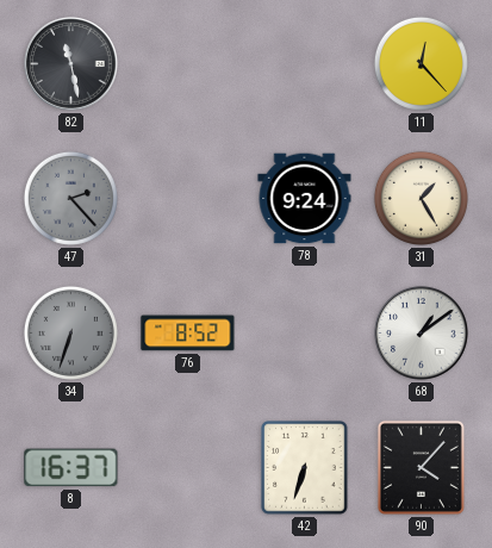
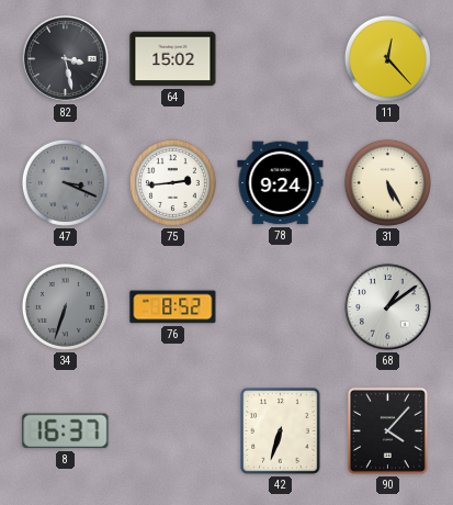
82: 11:28 -> 3:28
64: none -> 15:02
47: 2:23 -> 3:19
75: none -> 2:44
31: 1:25 -> 5:25
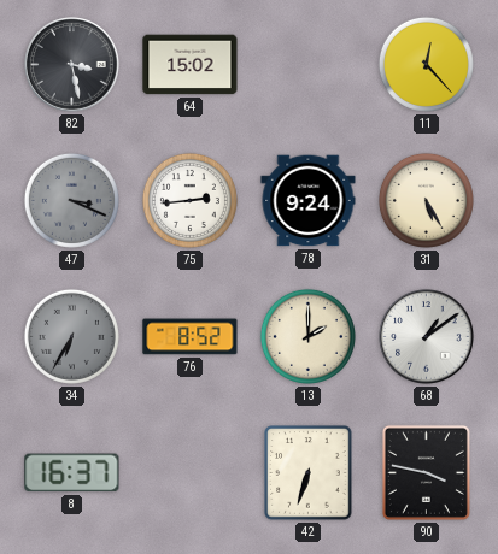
34: 6:33 -> 6:35
13: none -> 2:00
90: 4:07 -> 3:47
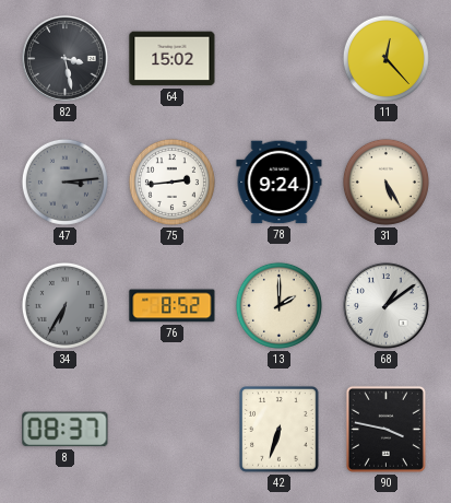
47: 3:19 -> 3:14
8: 16:37 -> 08:37
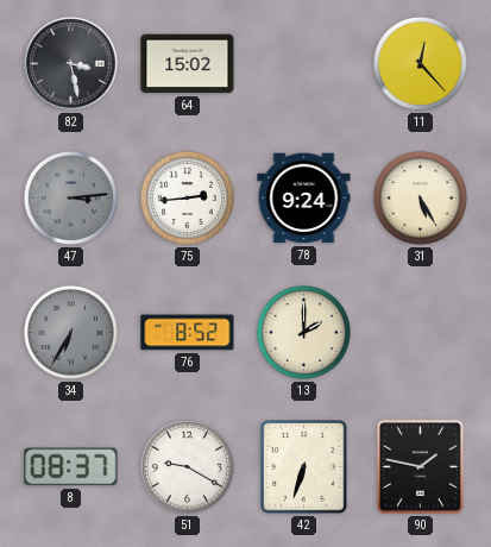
68: 1:09 -> none
51: none -> 9:20
90: 3:47 -> 1:47
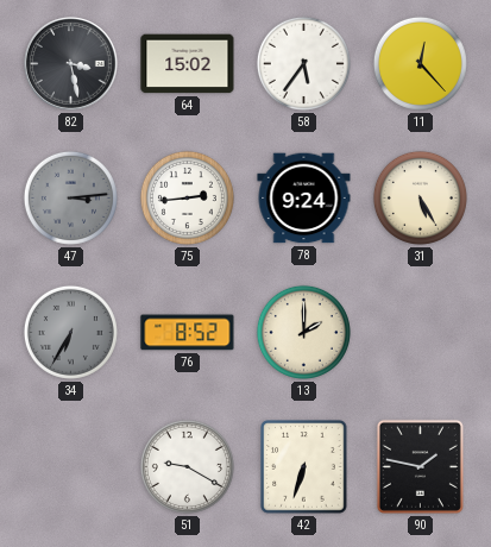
58: none -> 5:36
8: 08:37 -> none
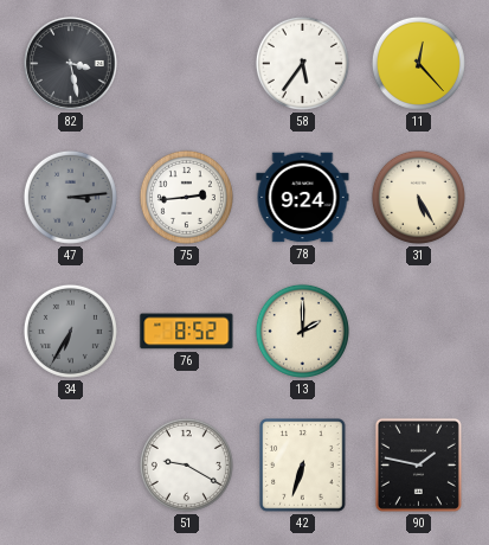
64: 15:02 -> none
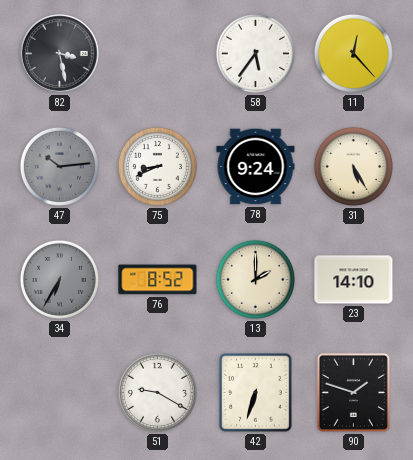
47: 3:14 -> 10:14
75: 2:44 -> 8:41
23: none -> 14:10
90: 1:47 -> 1:48
